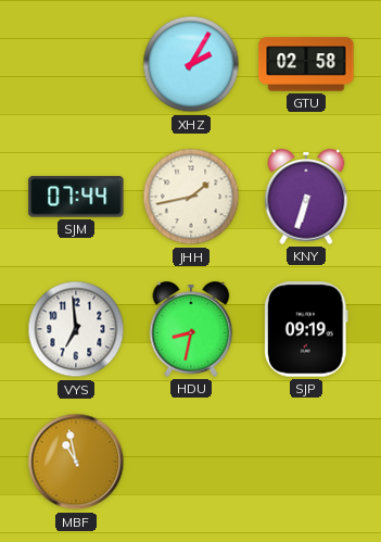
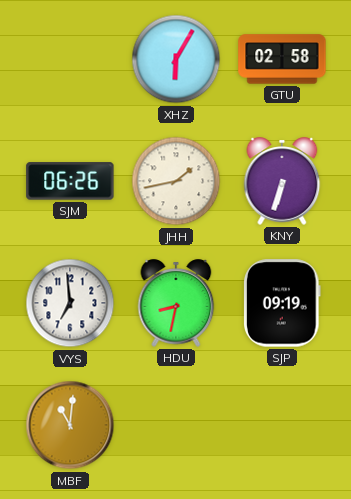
XHZ: 2:05 -> 6:05
SJM: 07:44 -> 06:26
MBF: 10:58 -> 11:01
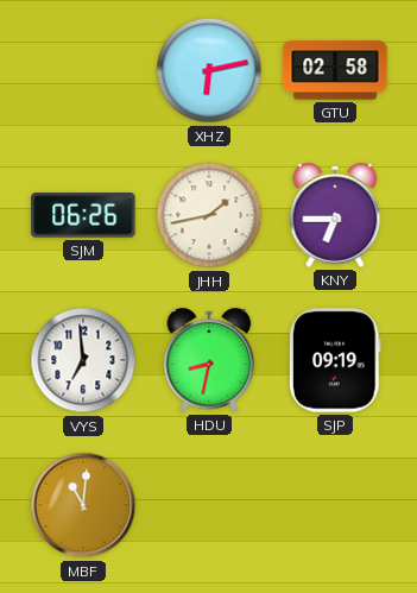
XHZ: 6:05 -> 6:13
KNY: 6:33 -> 6:45
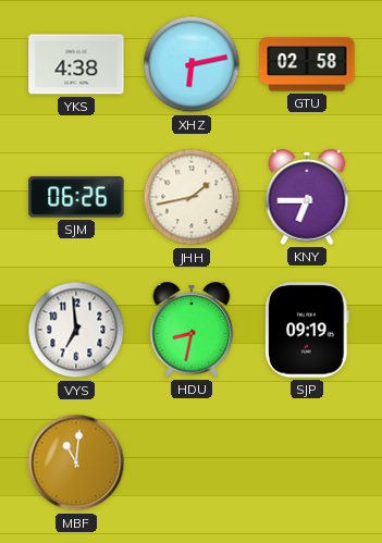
YKS: none -> 4:38
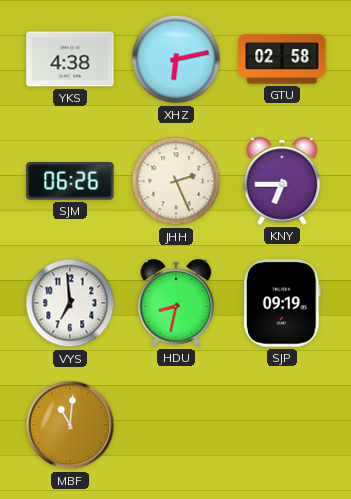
JHH: 1:43 -> 2:26
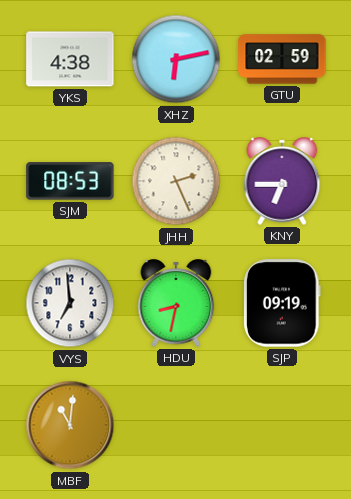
GTU: 02:58 -> 02:59
SJM: 06:26 -> 08:53
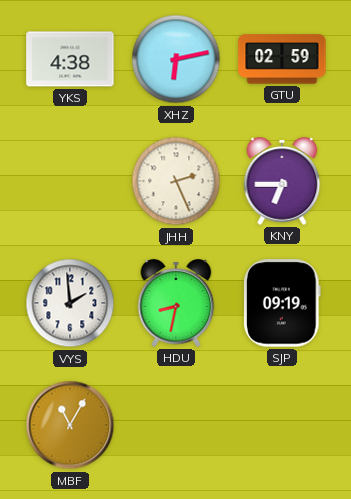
SJM: 08:53 -> none
VYS: 6:59 -> 1:59
MBF: 11:01 -> 11:05
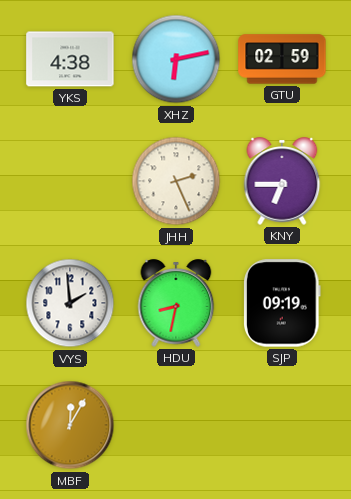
MBF: 11:05 -> 12:05
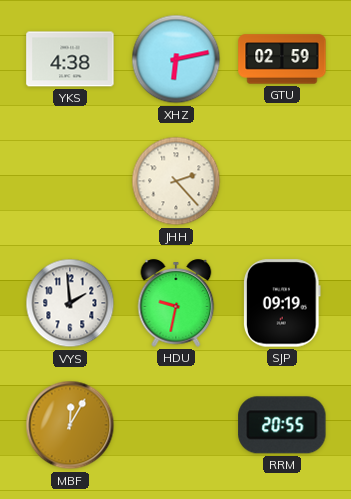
JHH: 2:26 -> 2:23
KNY: 6:45 -> none
HDU: 8:32 -> 9:32
RRM: none -> 20:55
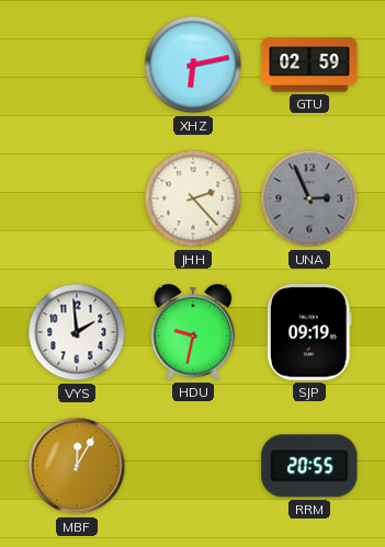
YKS: 4:38 -> none
UNA: none -> 2:56
